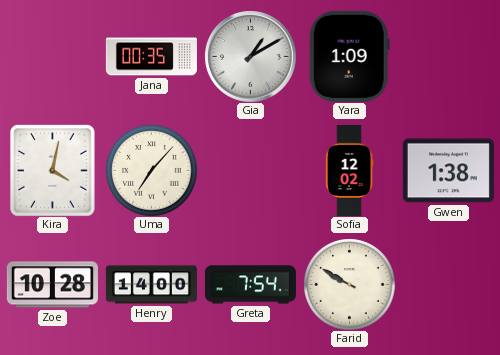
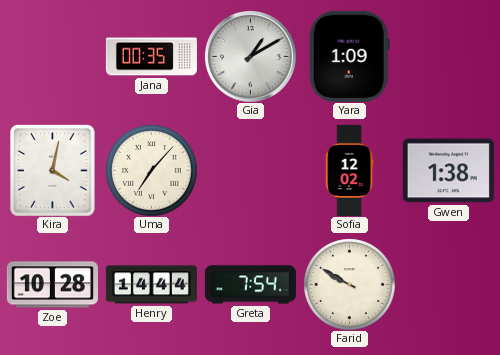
Henry: 14:00 -> 14:44
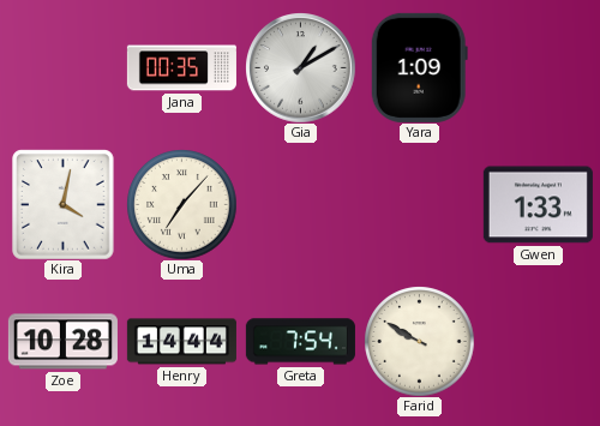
Sofia: 12:02 -> none
Gwen: 1:38 -> 1:33
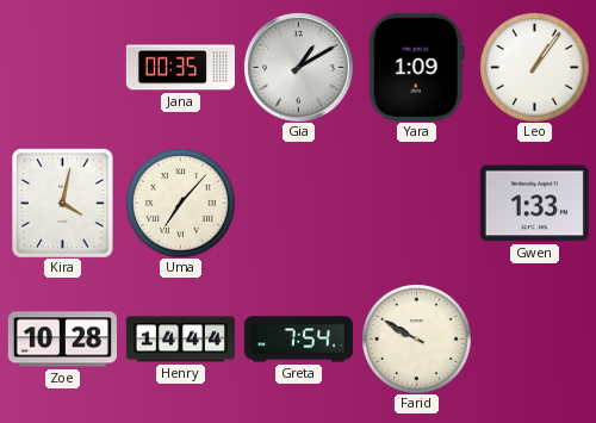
Leo: none -> 1:06
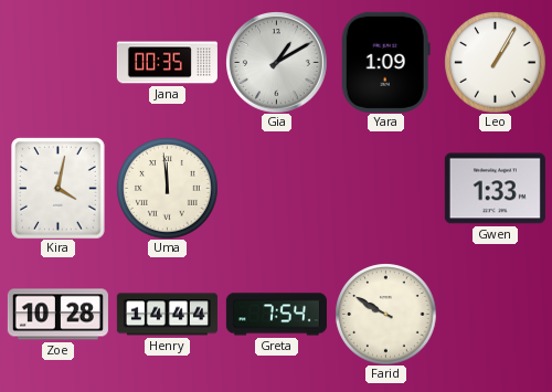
Leo: 1:06 -> 1:05
Uma: 7:07 -> 11:59
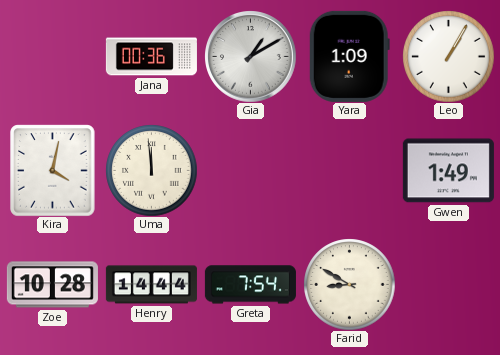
Jana: 00:35 -> 00:36
Gwen: 1:33 -> 1:49
Farid: 9:50 -> 8:50
